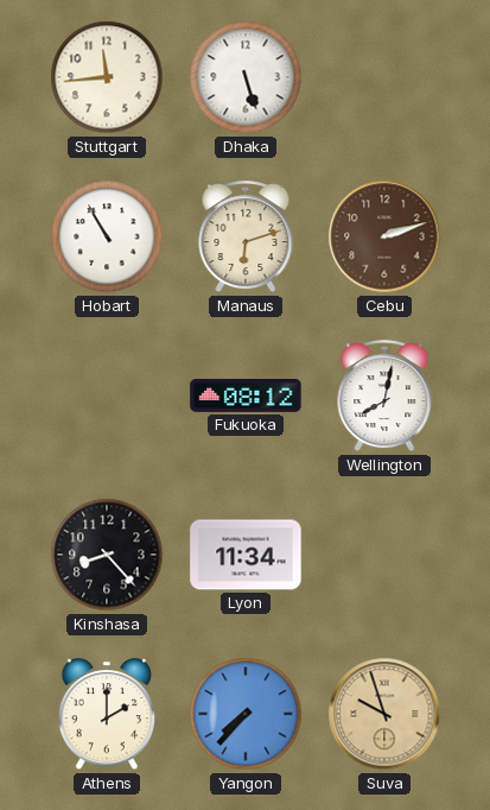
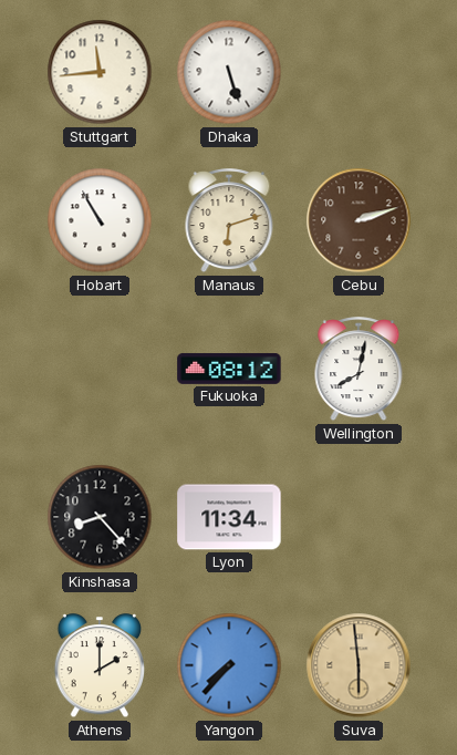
Suva: 9:57 -> 5:59
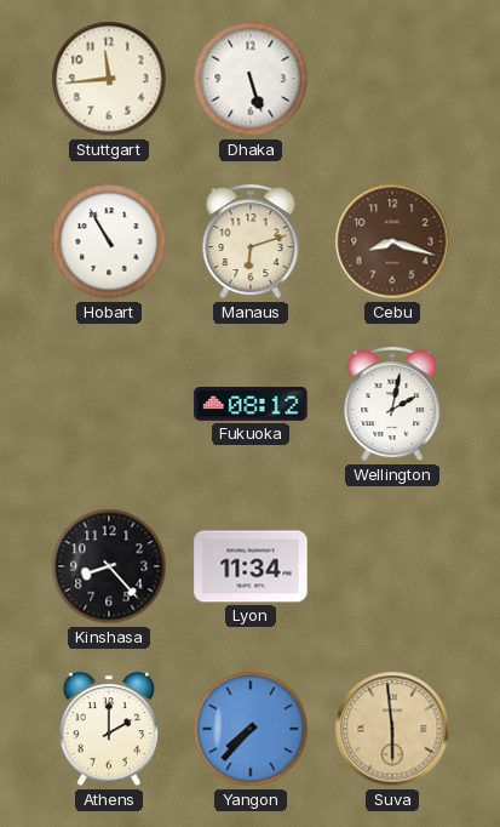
Cebu: 2:12 -> 8:18
Wellington: 8:02 -> 2:02
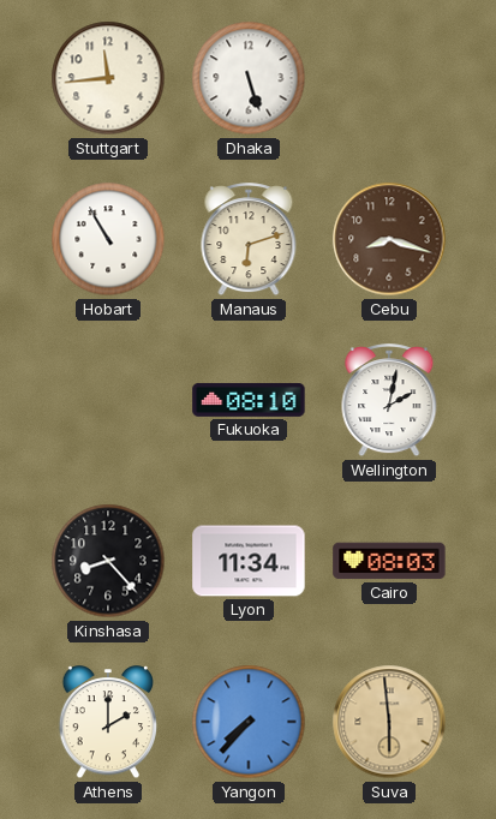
Fukuoka: 08:12 -> 08:10
Cairo: none -> 08:03
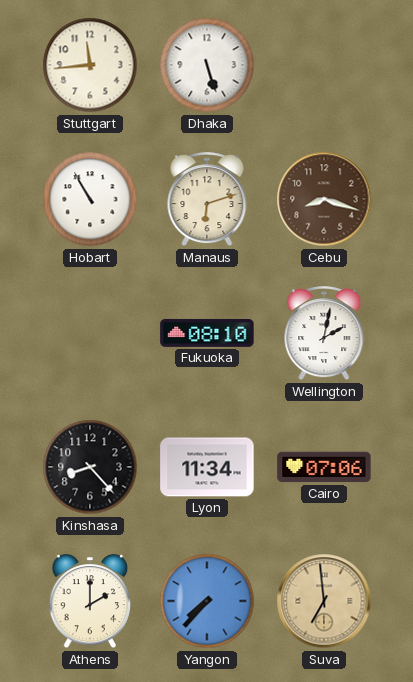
Cairo: 08:03 -> 07:06
Suva: 5:59 -> 6:59
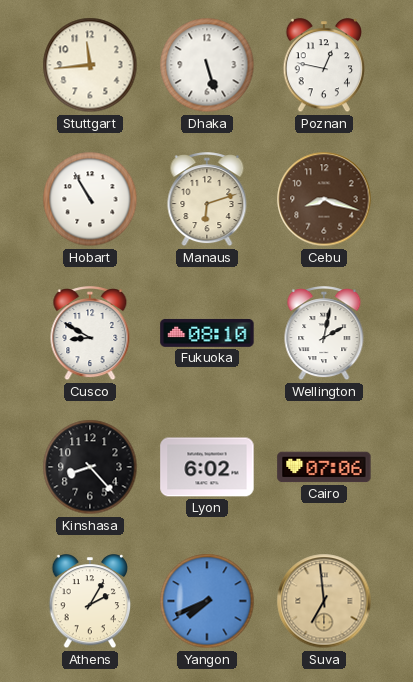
Poznan: none -> 12:47
Cusco: none -> 8:50
Lyon: 11:34 -> 6:02
Athens: 2:00 -> 2:05
Yangon: 7:37 -> 7:41
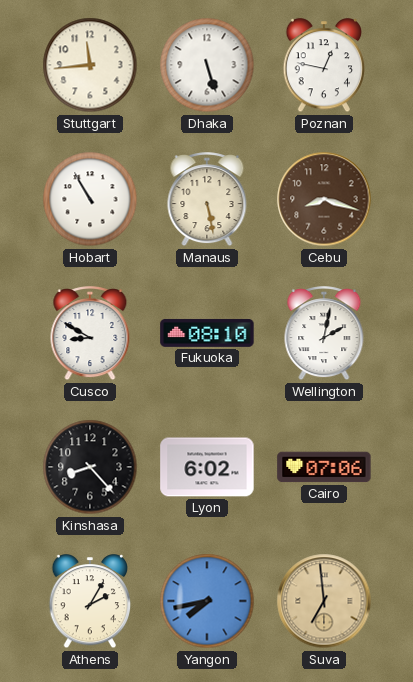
Manaus: 6:12 -> 5:28
Yangon: 7:41 -> 7:43
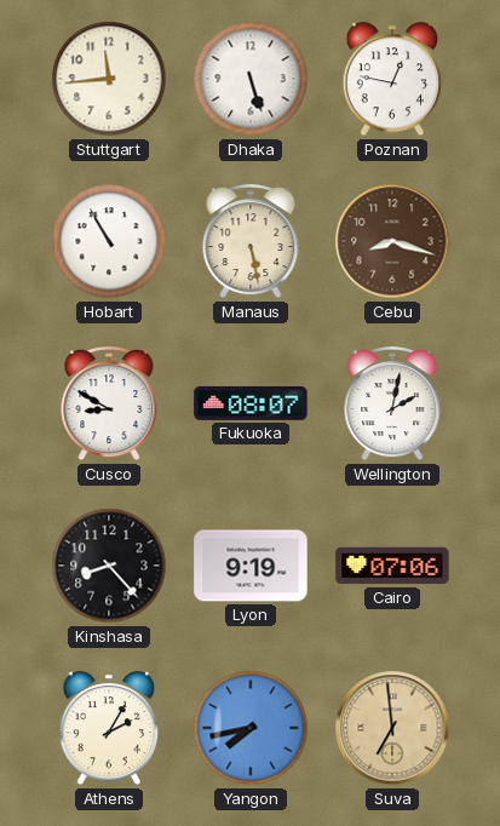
Fukuoka: 08:10 -> 08:07
Lyon: 6:02 -> 9:19
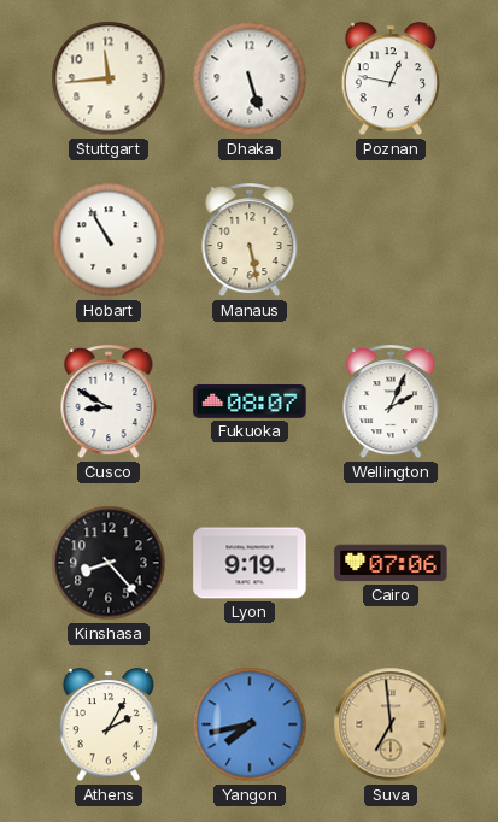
Cebu: 8:18 -> none
Wellington: 2:02 -> 2:04
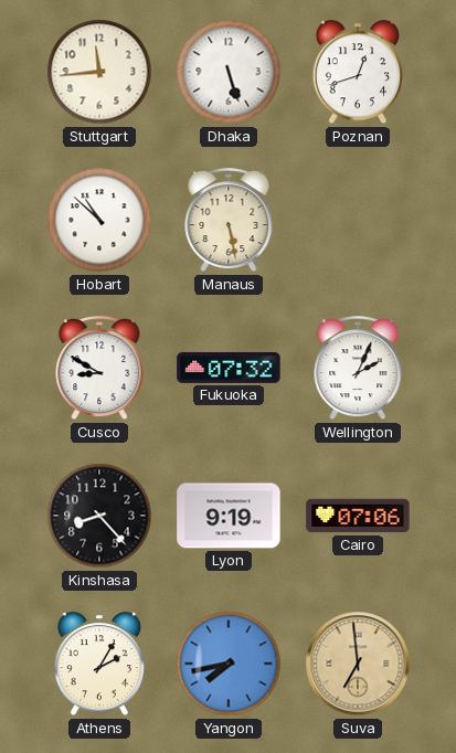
Poznan: 12:47 -> 12:42
Hobart: 10:55 -> 10:52
Fukuoka: 08:07 -> 07:32
